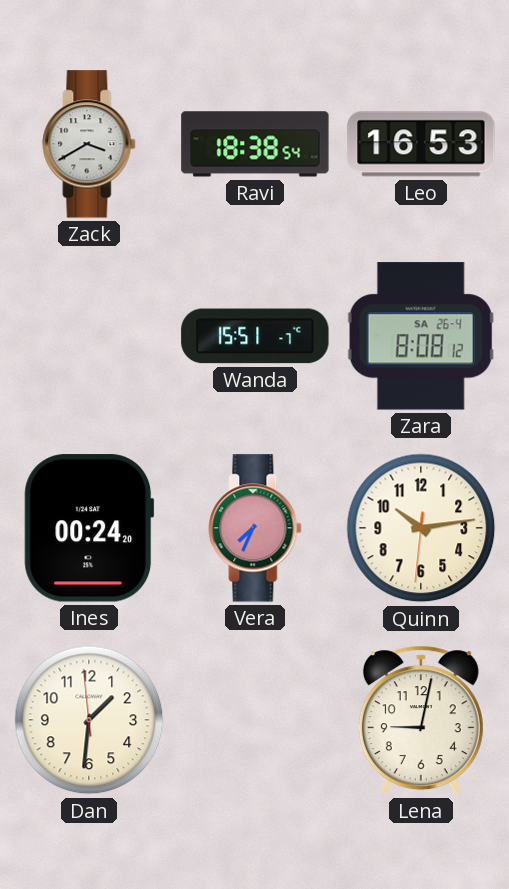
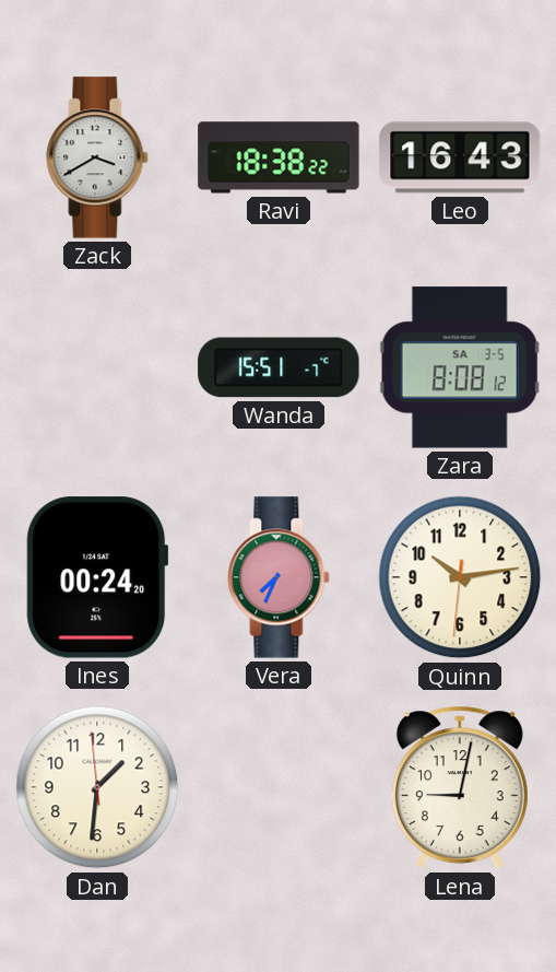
Ravi: 18:38:54 -> 18:38:22
Leo: 16:53 -> 16:43
Zara date: SA 26-4 -> SA 3-5
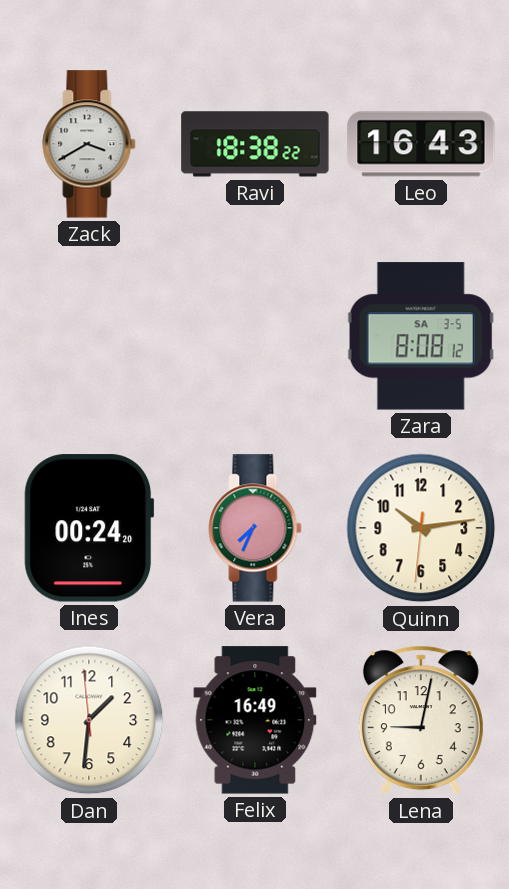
Wanda: 15:51 -> none
Felix: none -> 16:49
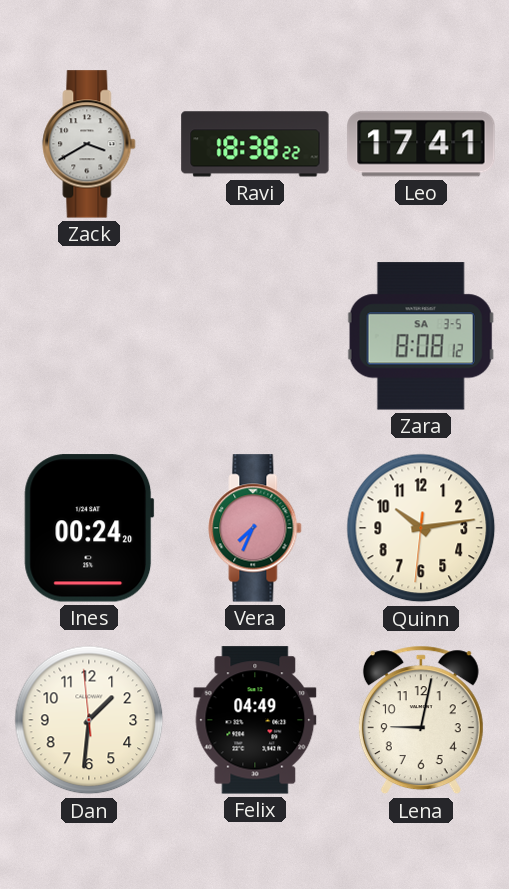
Leo: 16:43 -> 17:41
Felix: 16:49 -> 04:49
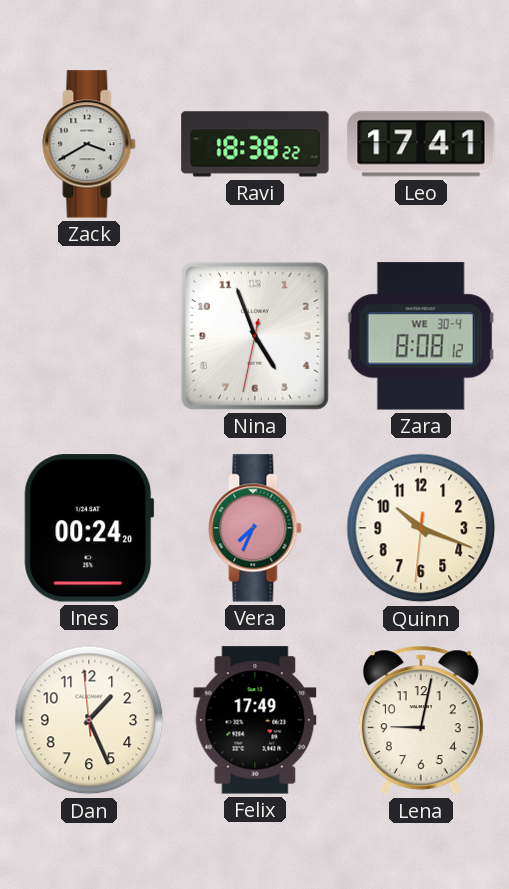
Nina: none -> 4:56
Zara date: SA 3-5 -> WE 30-4
Quinn: 10:13 -> 10:18
Dan: 1:30 -> 1:25
Felix: 04:49 -> 17:49
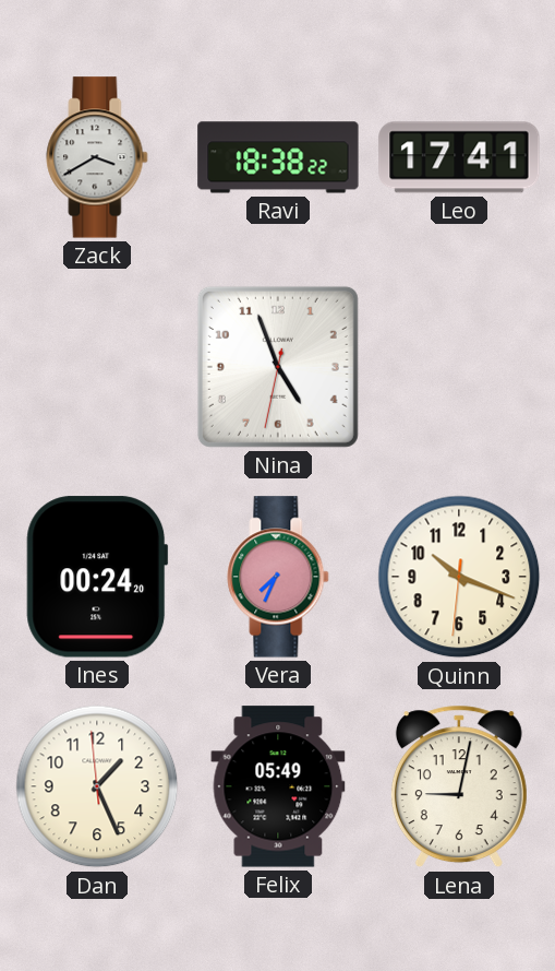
Zara: 8:08 -> none
Felix: 17:49 -> 05:49
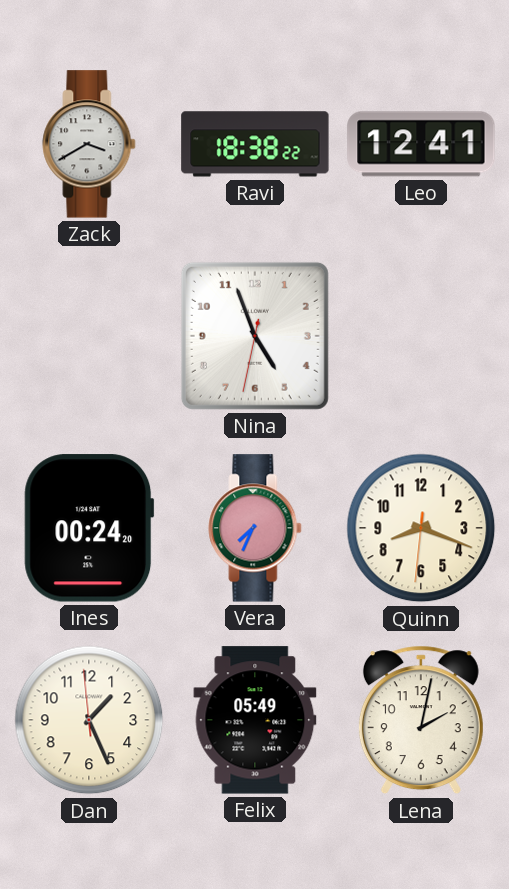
Leo: 17:41 -> 12:41
Quinn: 10:18 -> 8:18
Lena: 9:02 -> 2:02
